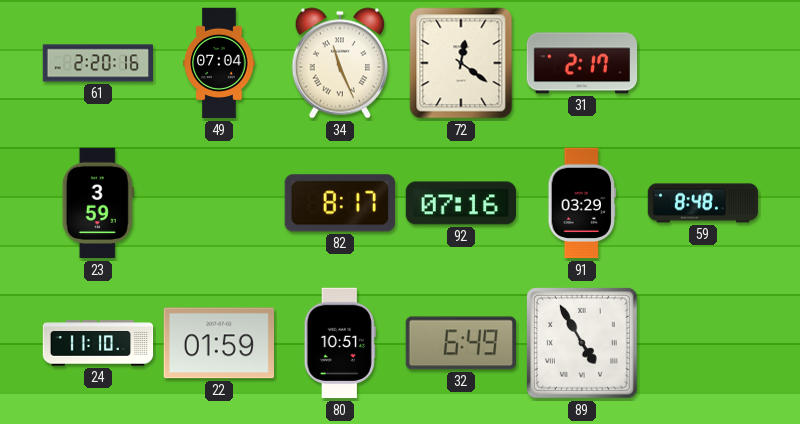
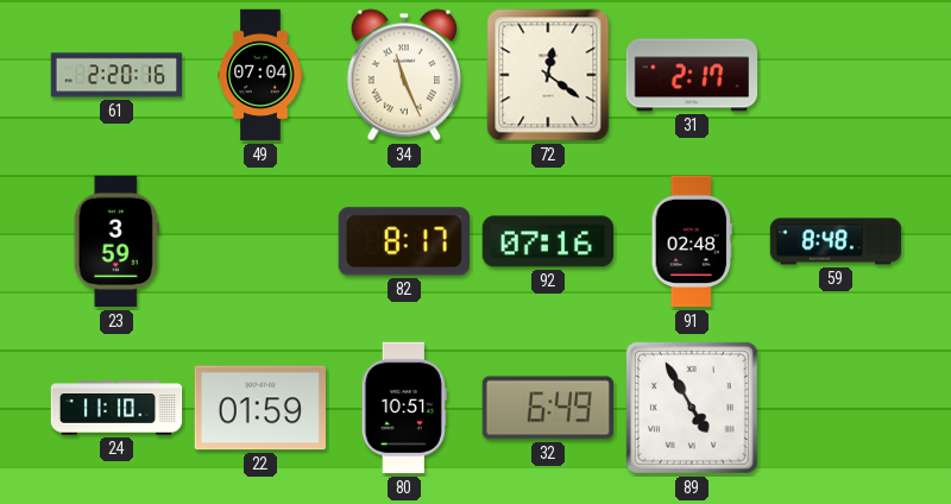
91: 03:29 -> 02:48
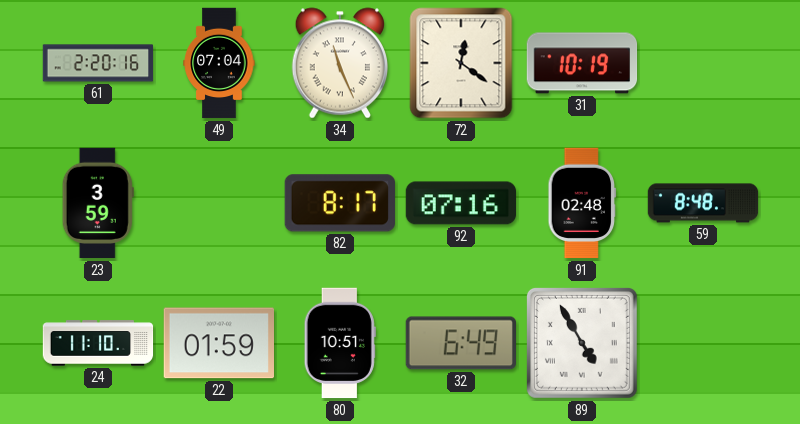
31: 2:17 -> 10:19
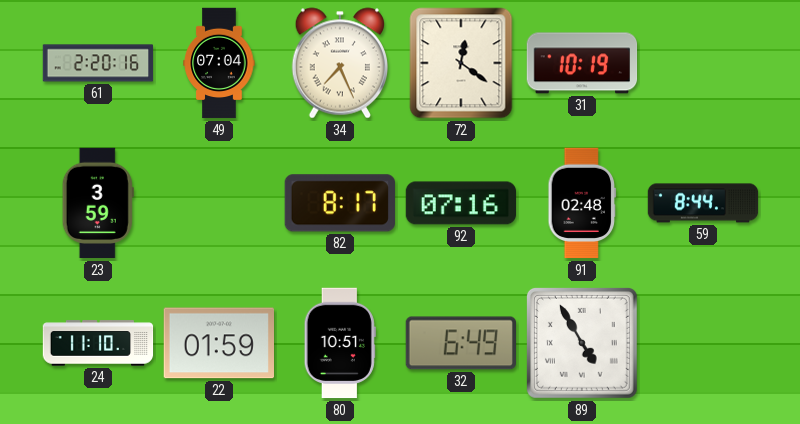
34: 11:26 -> 7:26
59: 8:48 -> 8:44
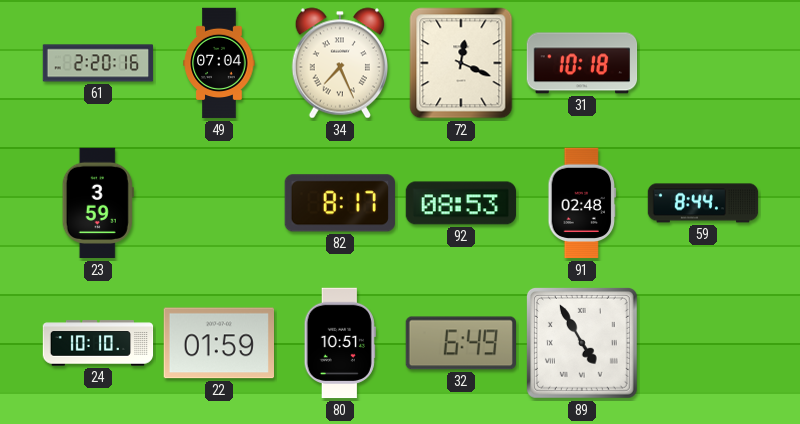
72: 12:21 -> 12:19
31: 10:19 -> 10:18
92: 07:16 -> 08:53
24: 11:10 -> 10:10
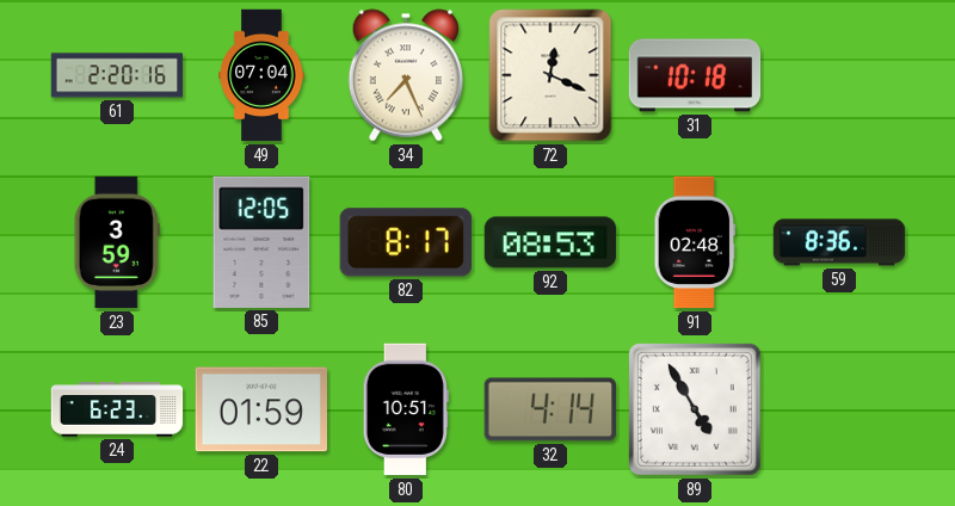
85: none -> 12:05
59: 8:44 -> 8:36
24: 10:10 -> 6:23
32: 6:49 -> 4:14
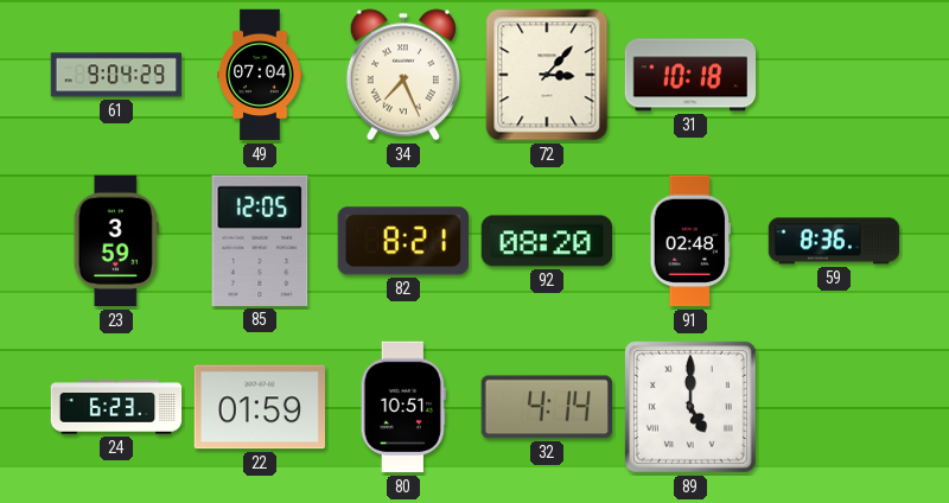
61: 2:20 -> 9:04
72: 12:19 -> 3:07
82: 8:17 -> 8:21
92: 08:53 -> 08:20
89: 4:55 -> 5:00
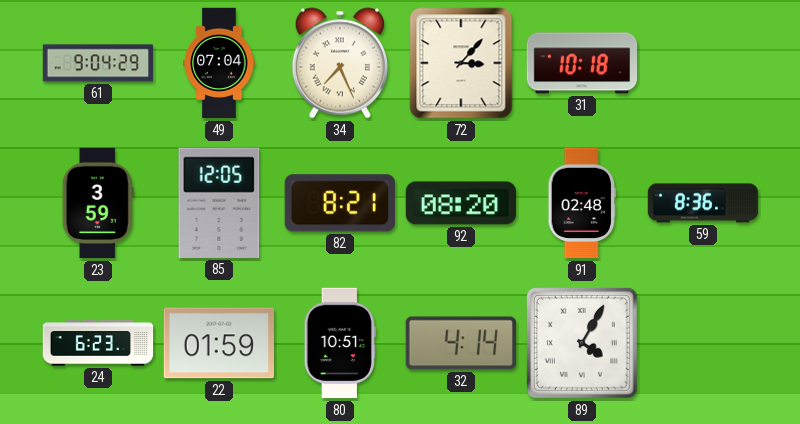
89: 5:00 -> 4:05
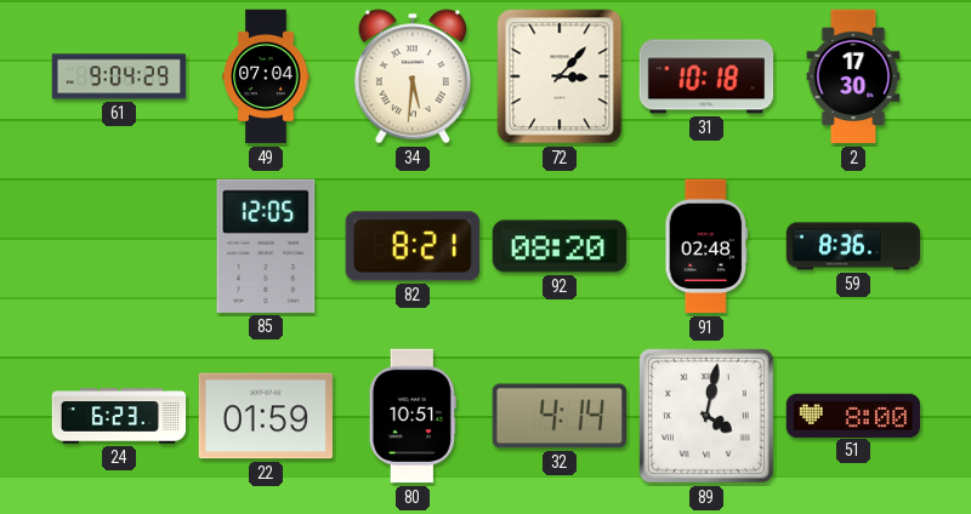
34: 7:26 -> 5:31
2: none -> 17:30
23: 3:59 -> none
89: 4:05 -> 4:02
51: none -> 8:00
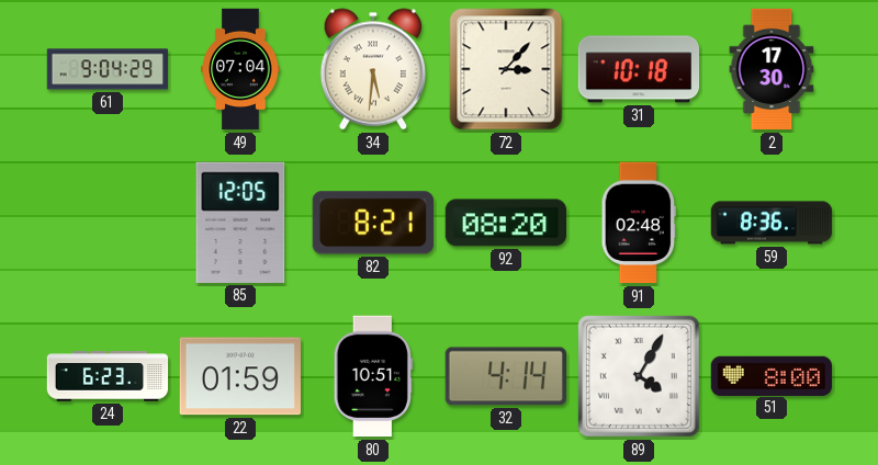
89: 4:02 -> 4:05
